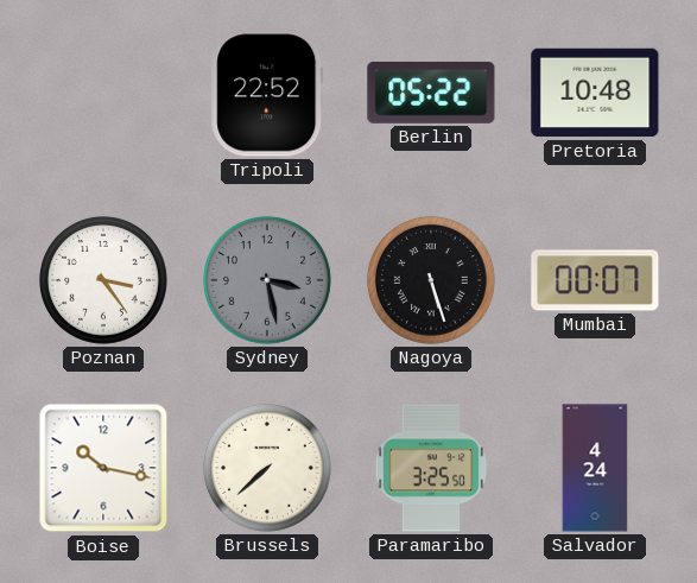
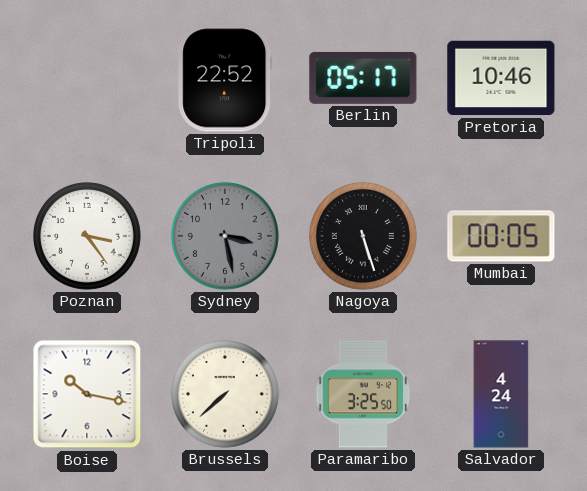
Berlin: 05:22 -> 05:17
Pretoria: 10:48 -> 10:46
Mumbai: 00:07 -> 00:05
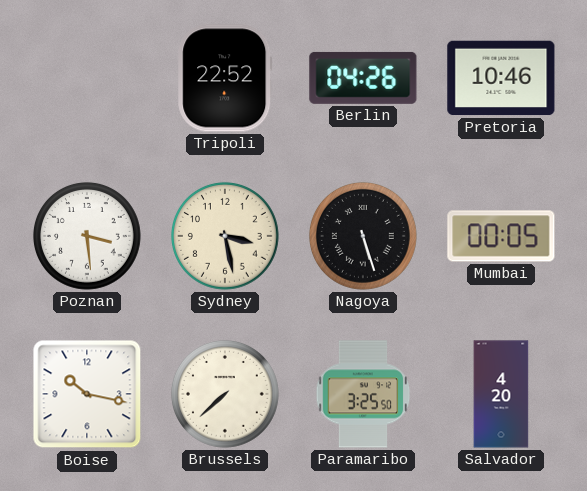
Berlin: 05:17 -> 04:26
Poznan: 3:24 -> 3:29
Sydney dial: grey -> cream
Salvador: 4:24 -> 4:20
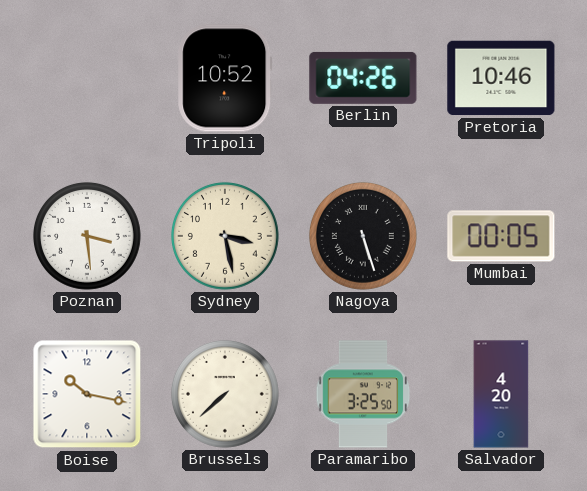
Tripoli: 22:52 -> 10:52
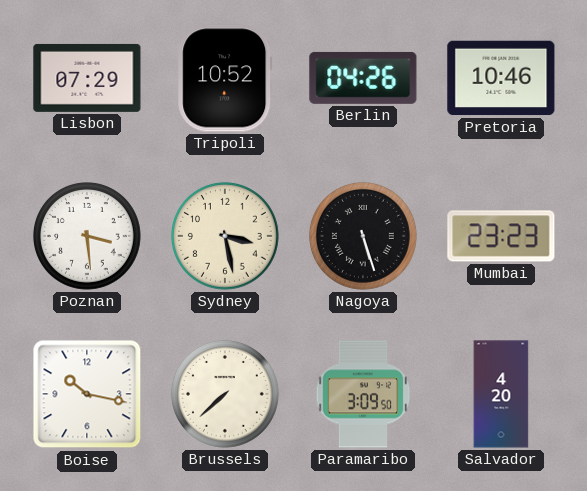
Lisbon: none -> 07:29
Mumbai: 00:05 -> 23:23
Paramaribo: 3:25 -> 3:09
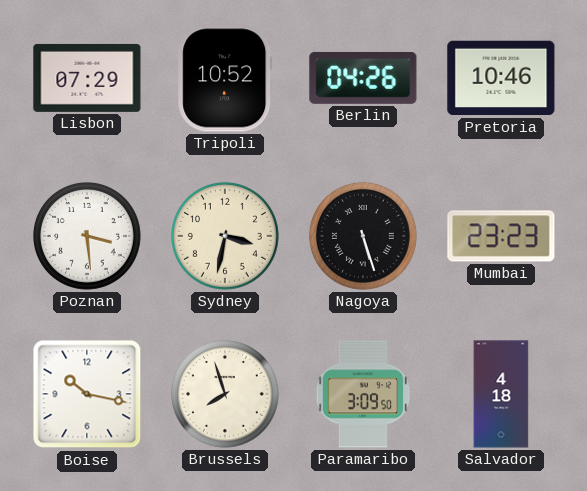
Sydney: 3:28 -> 3:32
Brussels: 7:38 -> 7:57
Salvador: 4:20 -> 4:18
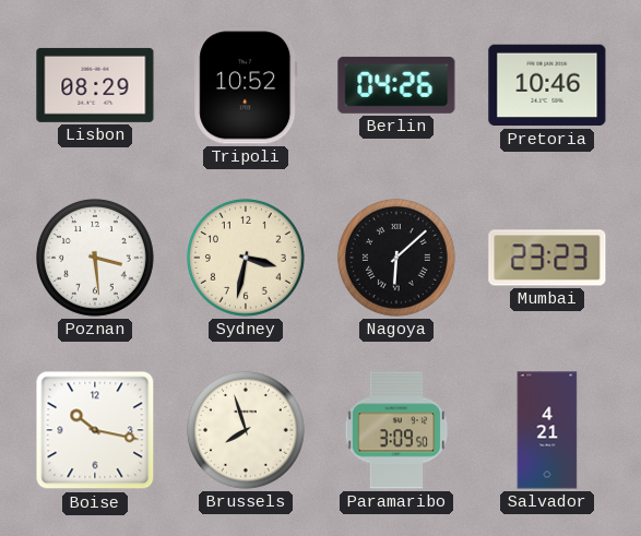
Lisbon: 07:29 -> 08:29
Nagoya: 5:27 -> 6:08
Salvador: 4:18 -> 4:21
